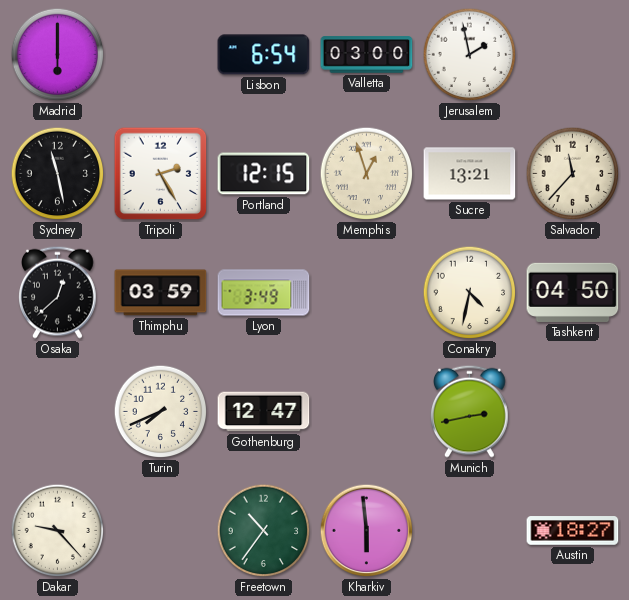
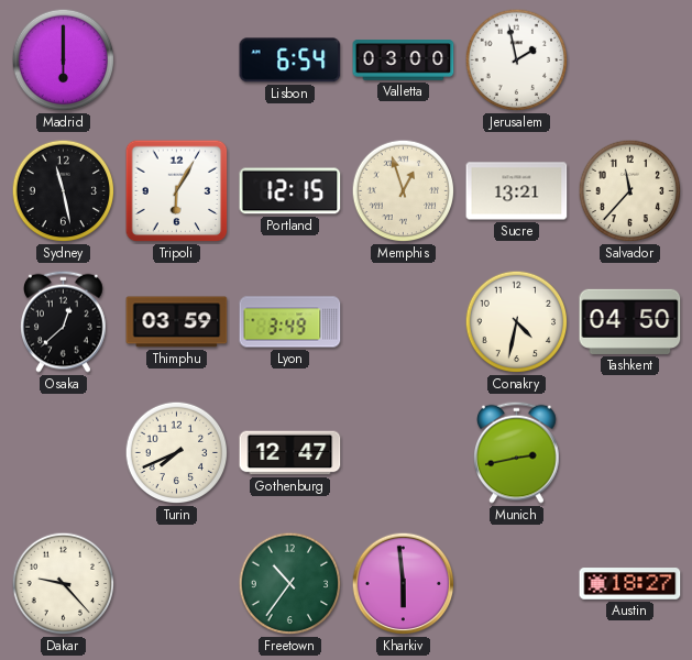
Tripoli: 2:25 -> 6:05
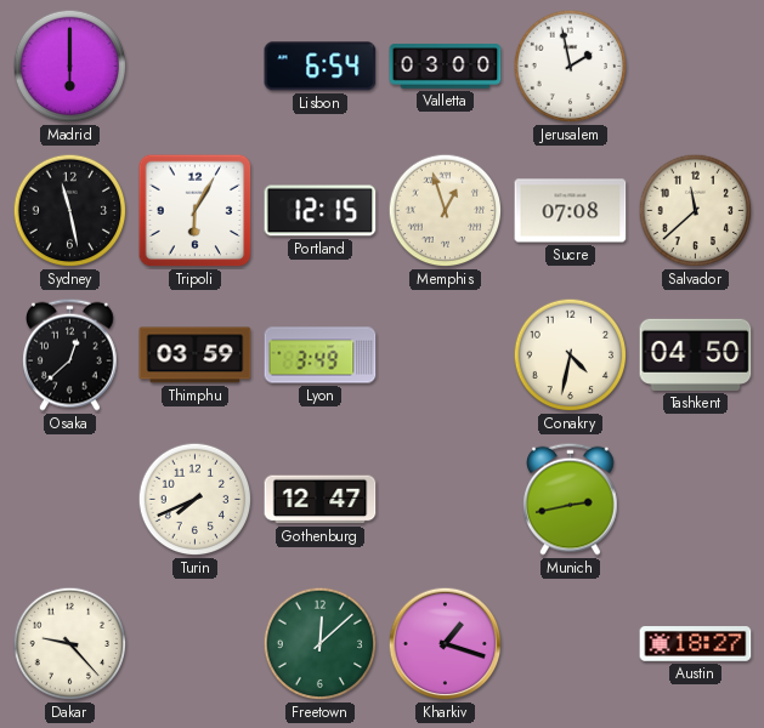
Sucre: 13:21 -> 07:08
Salvador: 11:37 -> 11:38
Freetown: 10:36 -> 12:08
Kharkiv: 5:59 -> 1:18
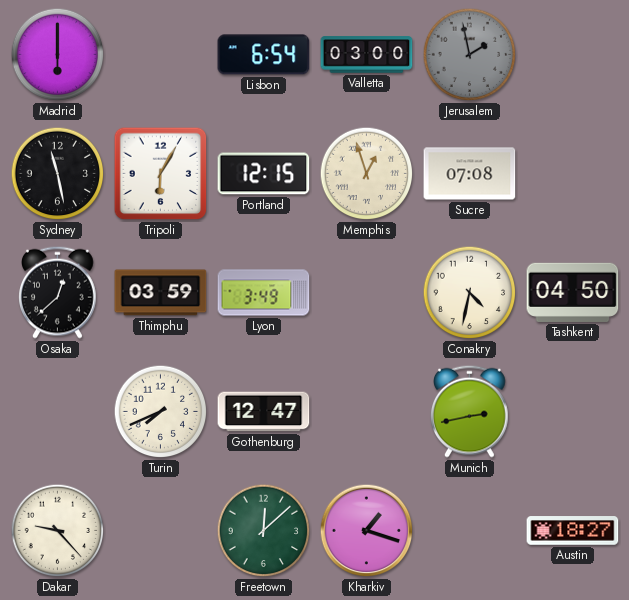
Jerusalem dial: white -> grey
Salvador: 11:38 -> none
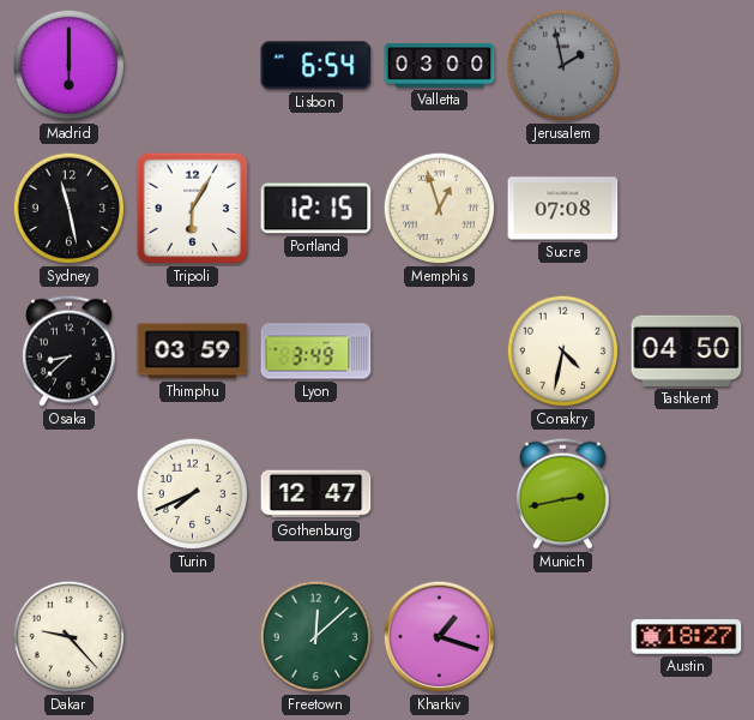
Osaka: 12:38 -> 8:38
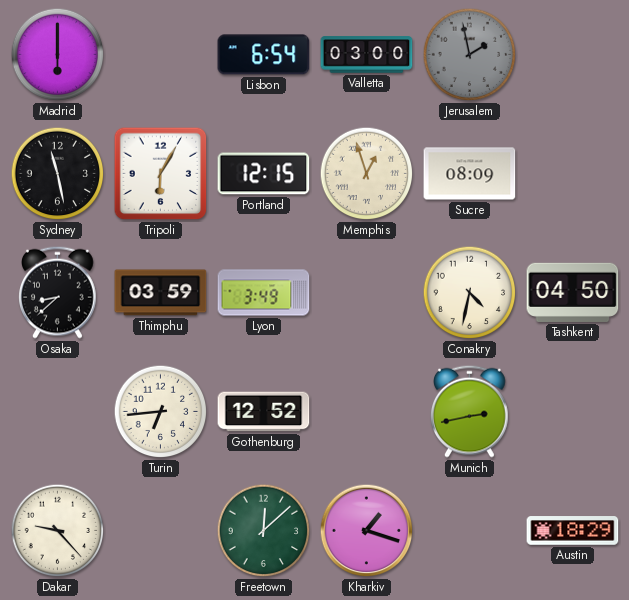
Sucre: 07:08 -> 08:09
Turin: 7:41 -> 6:44
Gothenburg: 12:47 -> 12:52
Austin: 18:27 -> 18:29
